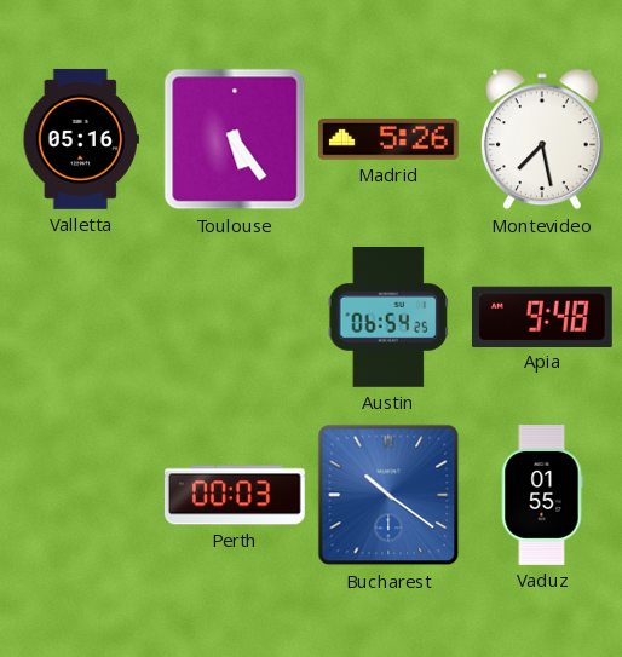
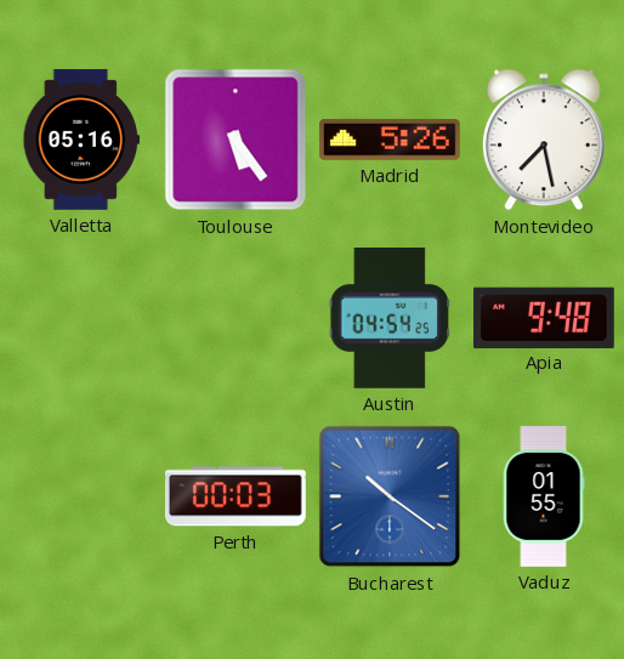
Austin: 06:54 -> 04:54
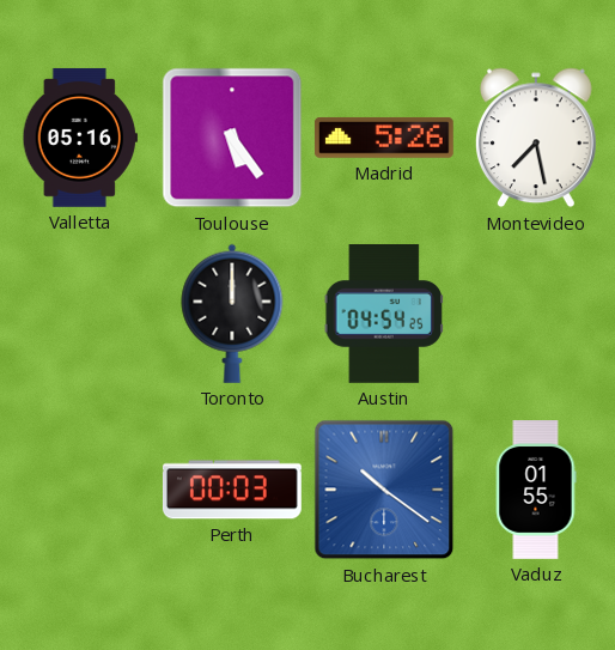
Toronto: none -> 12:00
Apia: 9:48 -> none
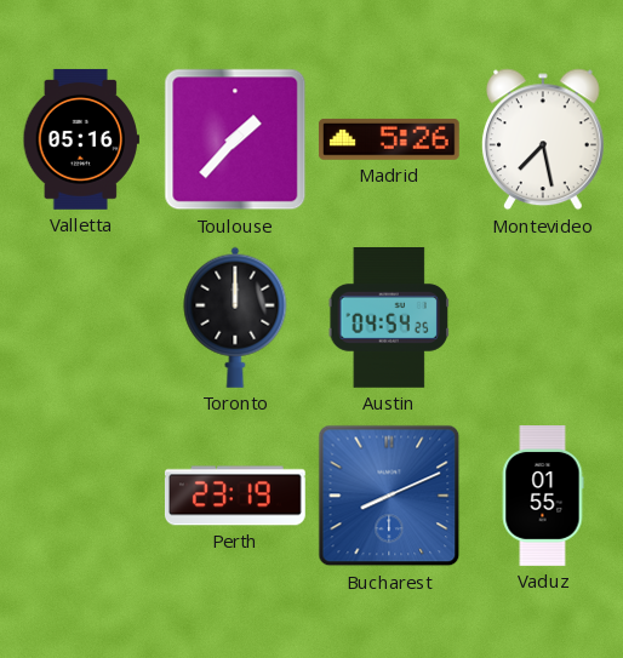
Toulouse: 5:24 -> 1:37
Perth: 00:03 -> 23:19
Bucharest: 10:21 -> 8:11
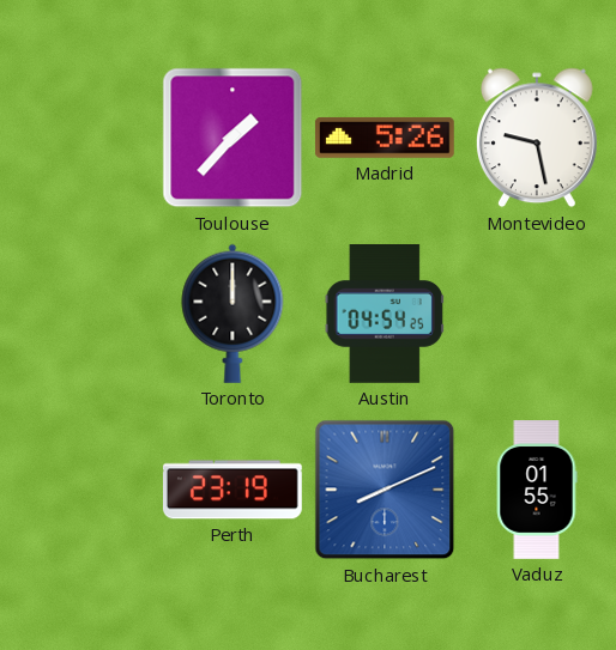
Valletta: 05:16 -> none
Montevideo: 7:28 -> 9:28
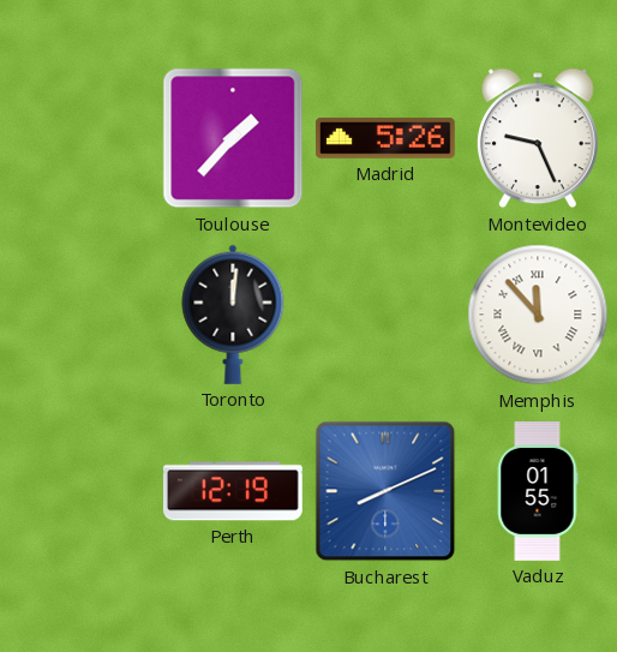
Montevideo: 9:28 -> 9:26
Toronto: 12:00 -> 12:01
Austin: 04:54 -> none
Memphis: none -> 11:53
Perth: 23:19 -> 12:19
